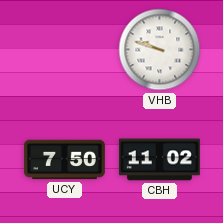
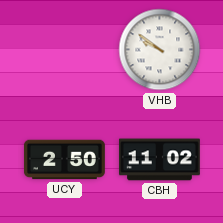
VHB: 9:48 -> 9:51
UCY: 7:50 -> 2:50
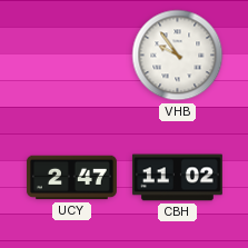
VHB: 9:51 -> 9:54
UCY: 2:50 -> 2:47
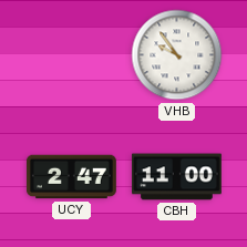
CBH: 11:02 -> 11:00
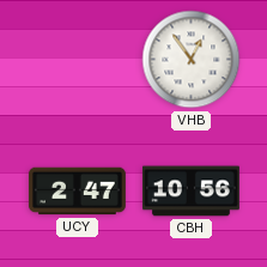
VHB: 9:54 -> 12:54
CBH: 11:00 -> 10:56
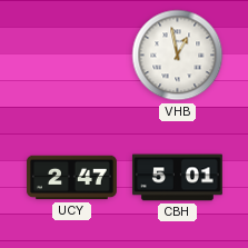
VHB: 12:54 -> 12:58
CBH: 10:56 -> 5:01
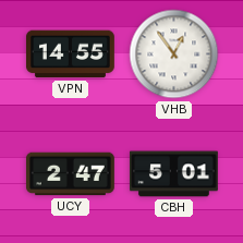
VPN: none -> 14:55
VHB: 12:58 -> 12:54
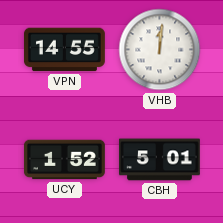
VHB: 12:54 -> 12:01
UCY: 2:47 -> 1:52
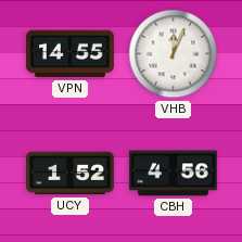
VHB: 12:01 -> 12:04
CBH: 5:01 -> 4:56
